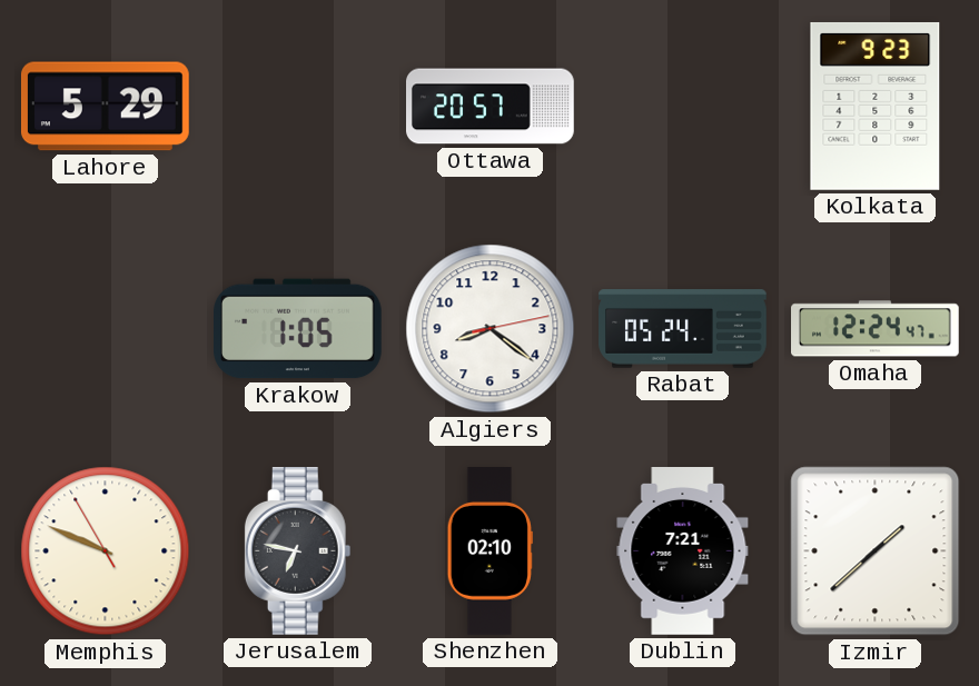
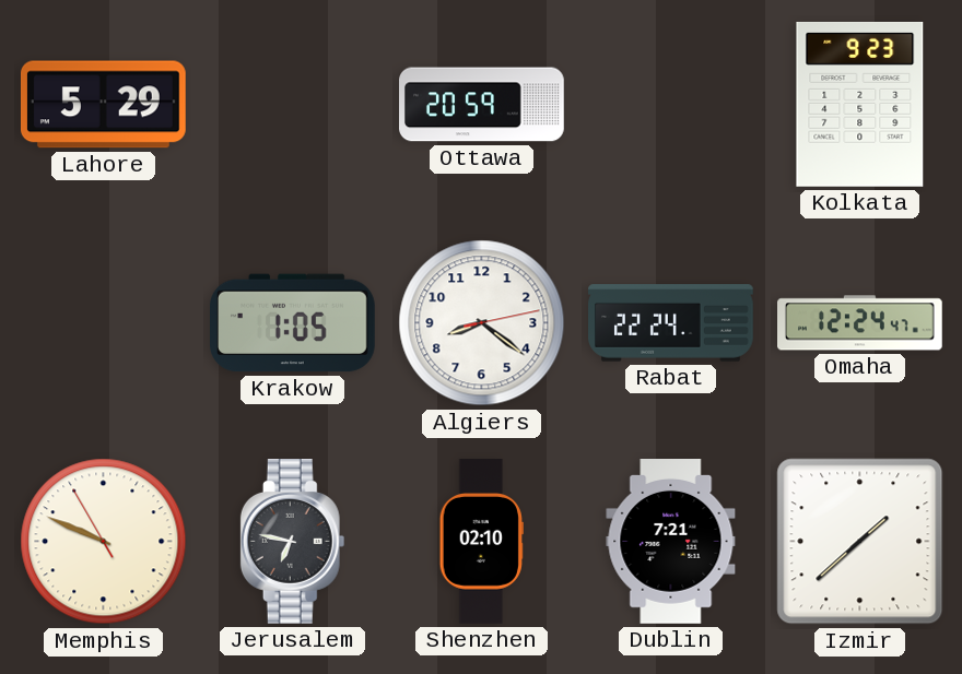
Ottawa: 20:57 -> 20:59
Rabat: 05:24 -> 22:24
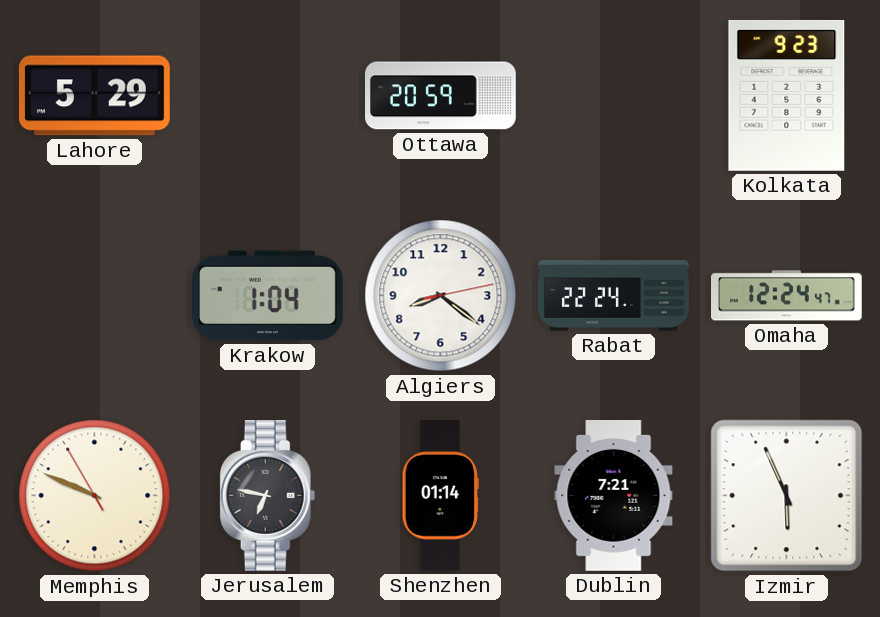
Krakow: 1:05 -> 1:04
Shenzhen: 02:10 -> 01:14
Izmir: 1:38 -> 5:56
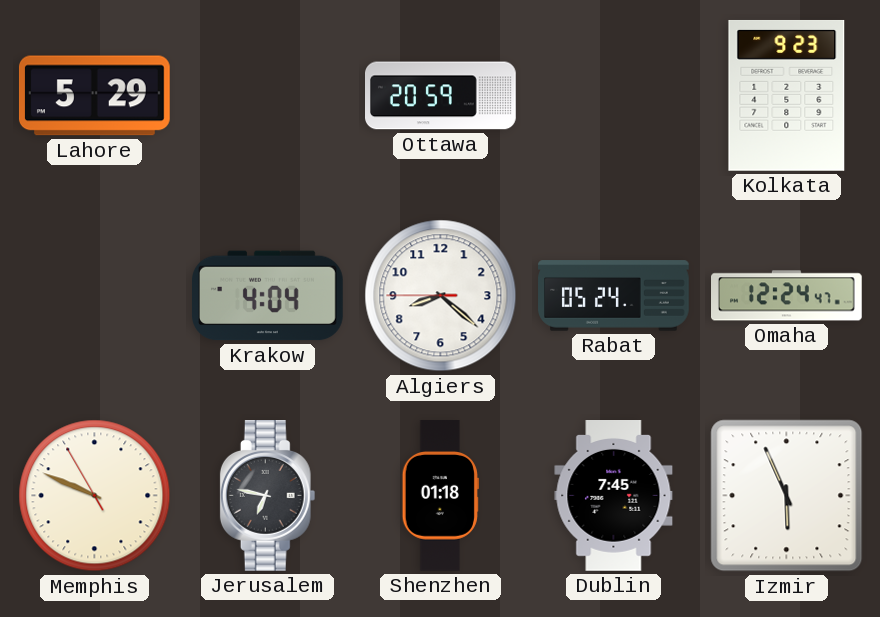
Krakow: 1:04 -> 4:04
Algiers: 8:21:13 -> 8:21:45
Rabat: 22:24 -> 05:24
Shenzhen: 01:14 -> 01:18
Dublin: 7:21 -> 7:45
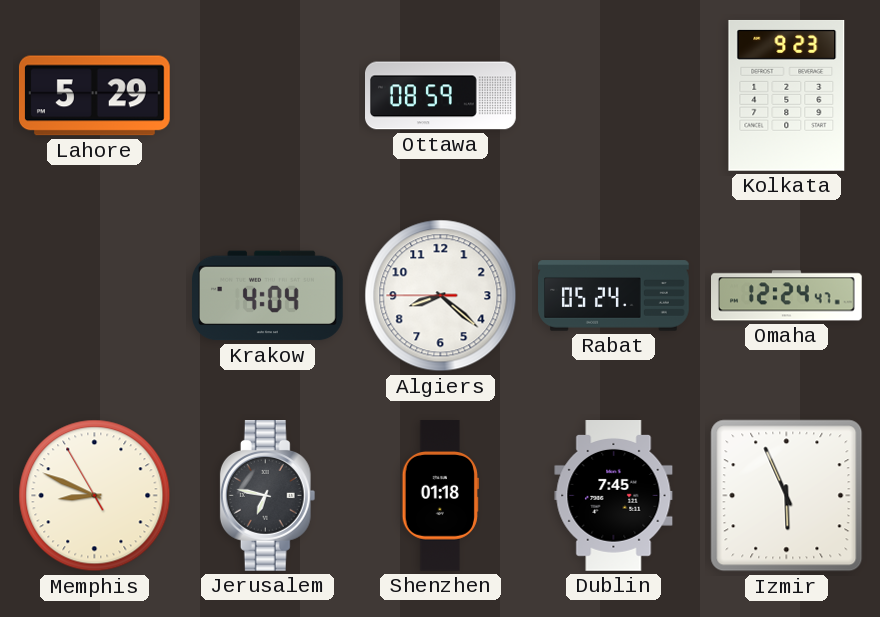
Ottawa: 20:59 -> 08:59
Memphis: 9:48 -> 8:48
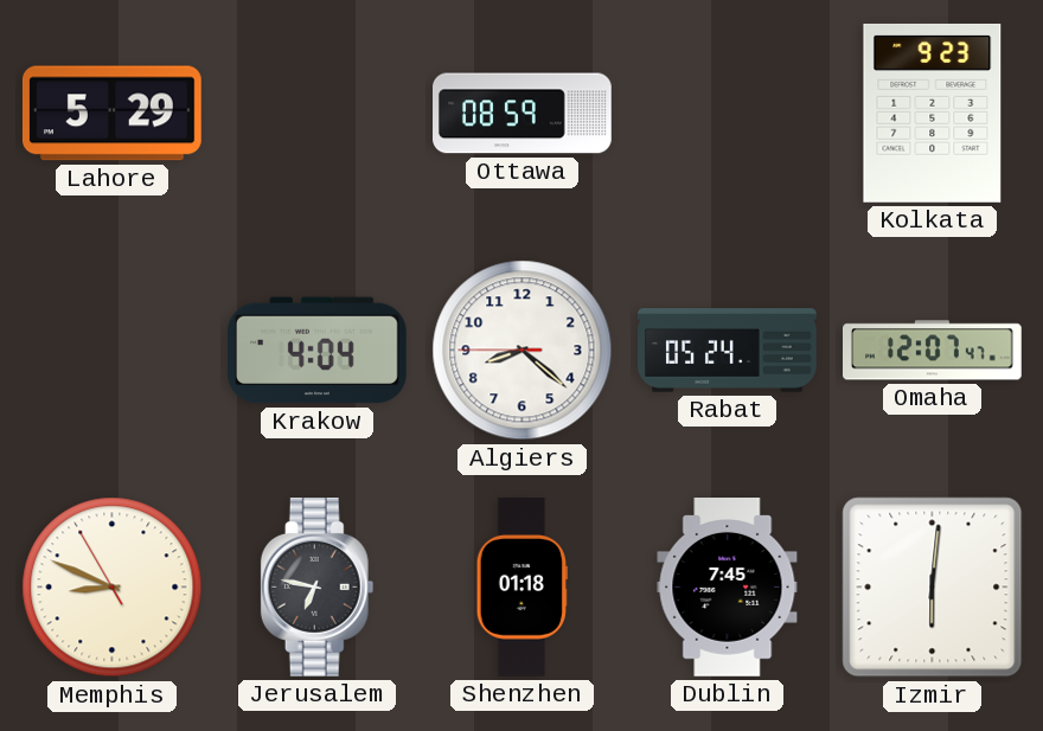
Omaha: 12:24 -> 12:07
Izmir: 5:56 -> 6:01
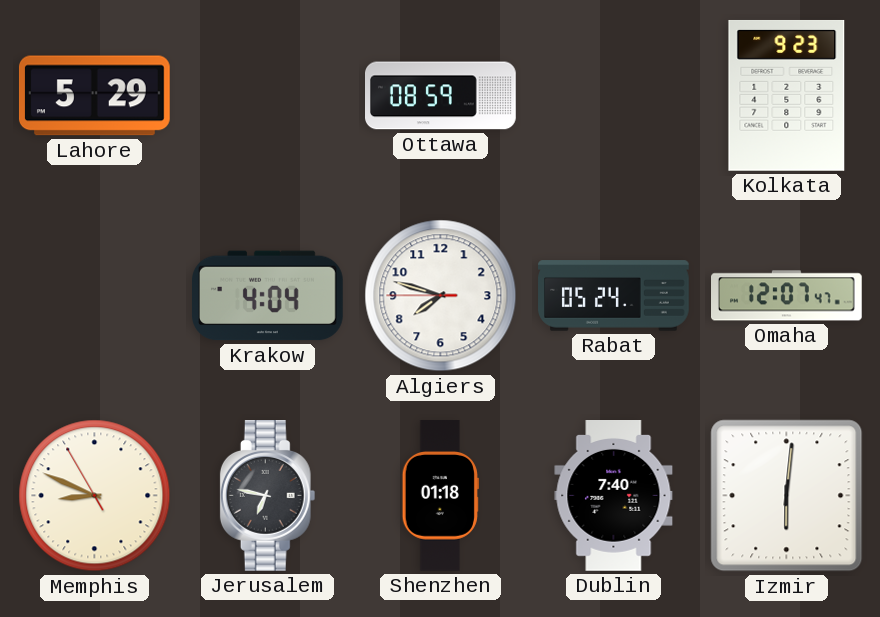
Algiers: 8:21 -> 7:47
Dublin: 7:45 -> 7:40
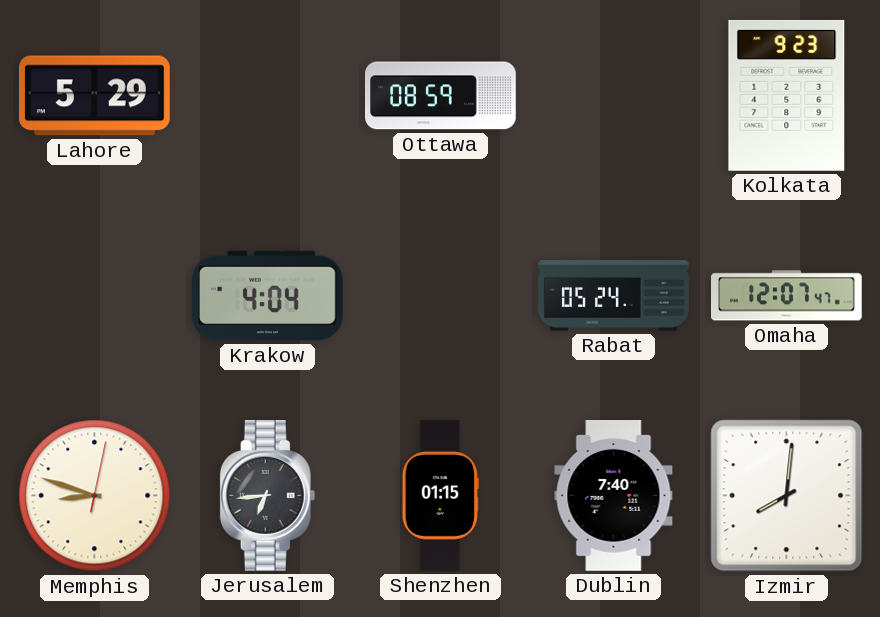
Algiers: 7:47 -> none
Memphis: 8:48:55 -> 8:48:02
Jerusalem: 6:47 -> 6:44
Shenzhen: 01:18 -> 01:15
Izmir: 6:01 -> 8:01
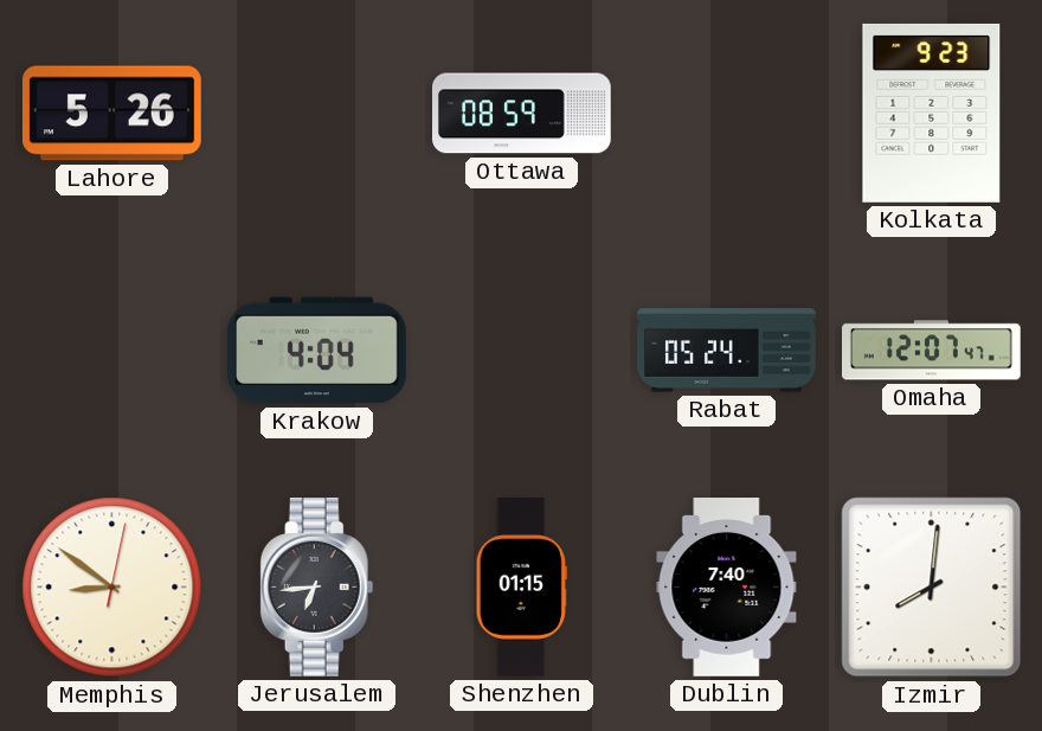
Lahore: 5:29 -> 5:26
Memphis: 8:48 -> 8:51
